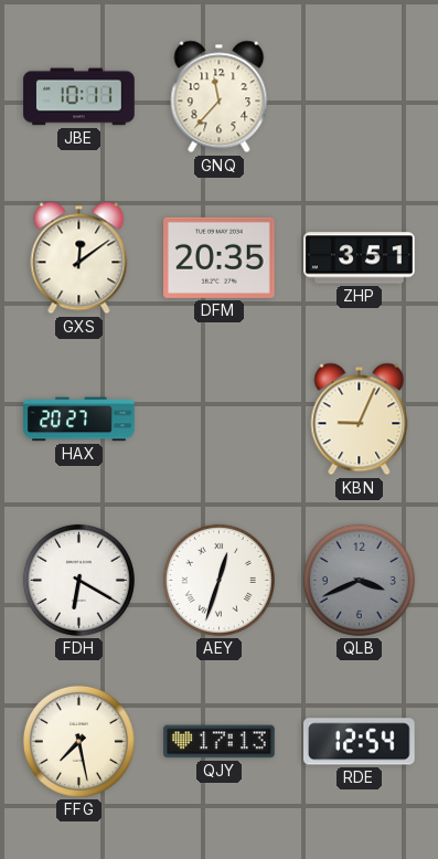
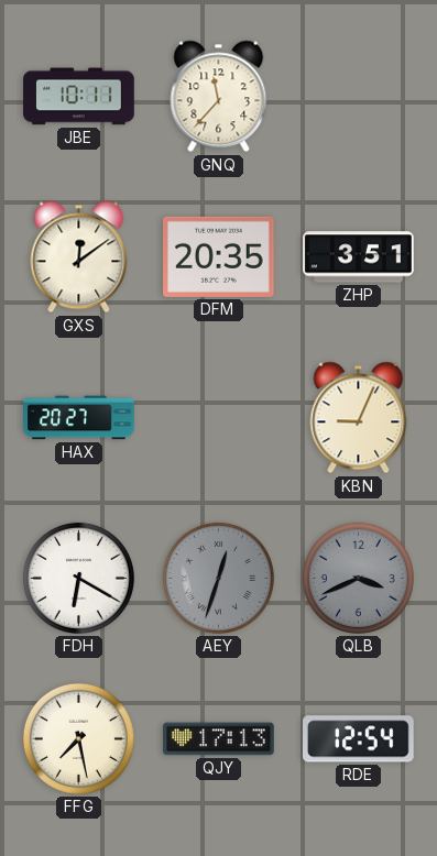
AEY dial: white -> grey
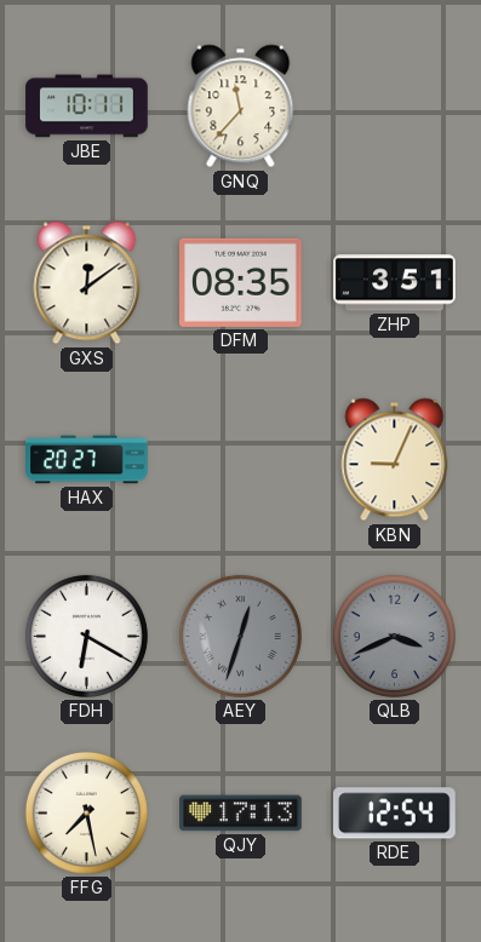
DFM: 20:35 -> 08:35
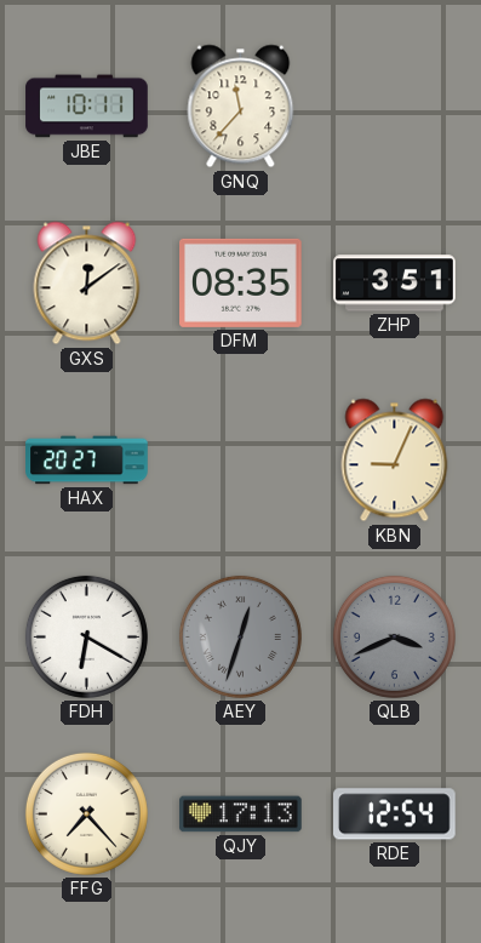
FFG: 7:28 -> 7:23
